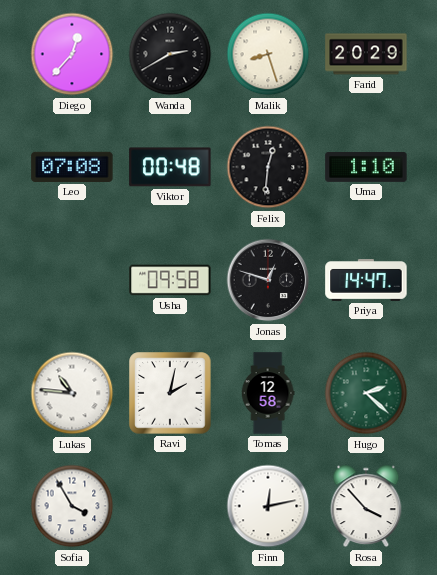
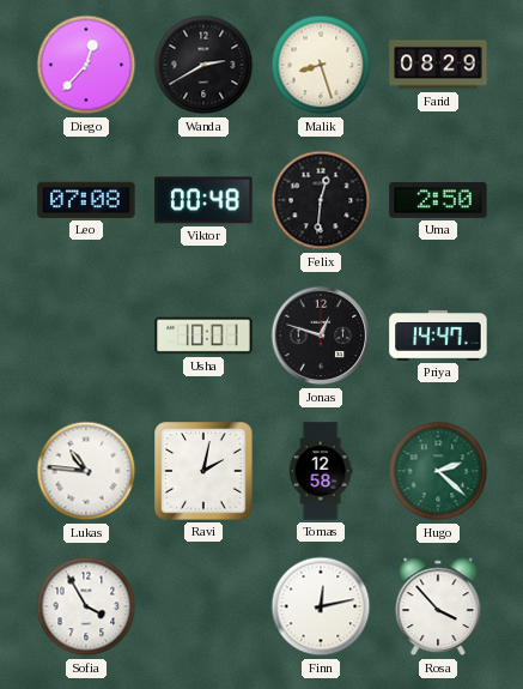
Farid: 20:29 -> 08:29
Uma: 1:10 -> 2:50
Usha: 09:58 -> 10:01
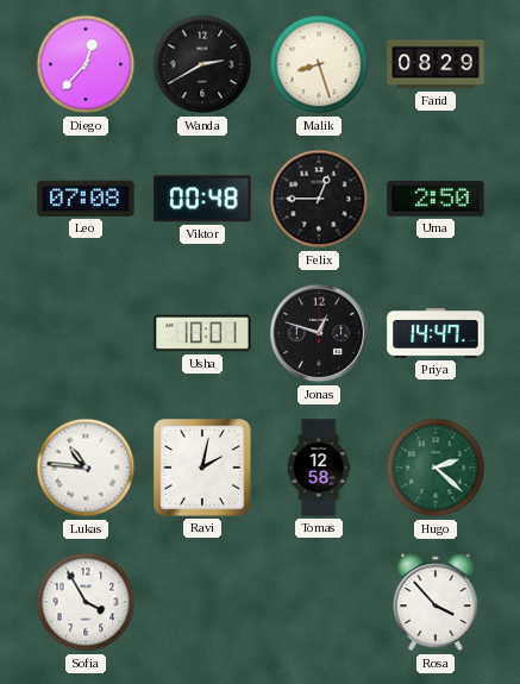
Felix: 12:31 -> 12:45
Finn: 12:13 -> none
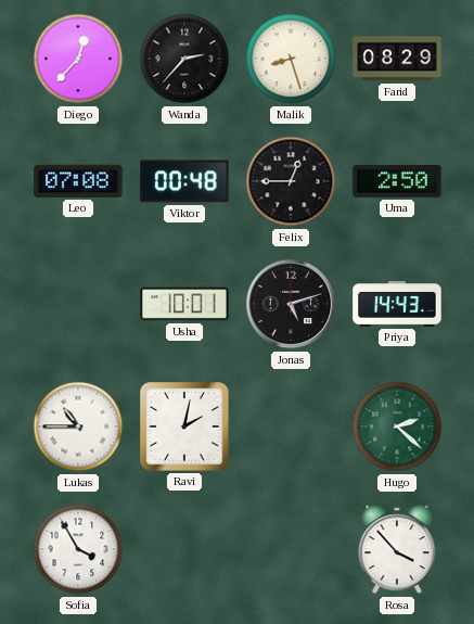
Wanda: 2:40 -> 2:37
Jonas: 12:48 -> 5:12
Priya: 14:47 -> 14:43
Lukas: 10:46 -> 10:45
Tomas: 12:58 -> none
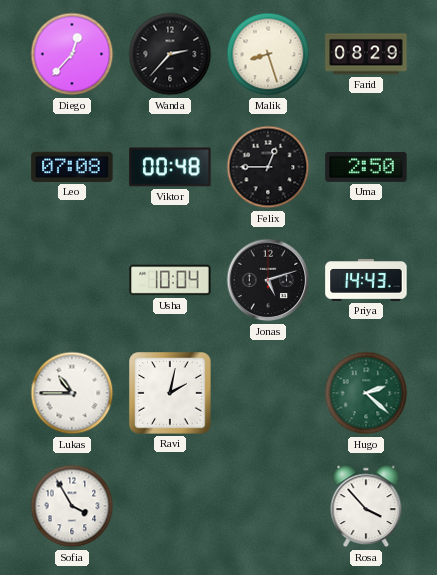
Usha: 10:01 -> 10:04
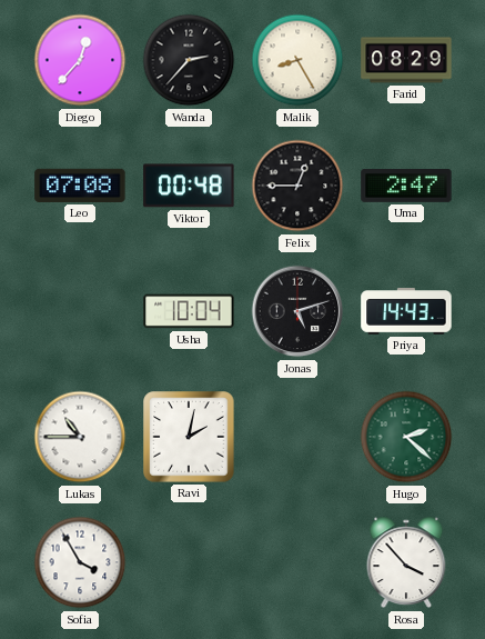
Malik: 8:27 -> 8:25
Uma: 2:50 -> 2:47
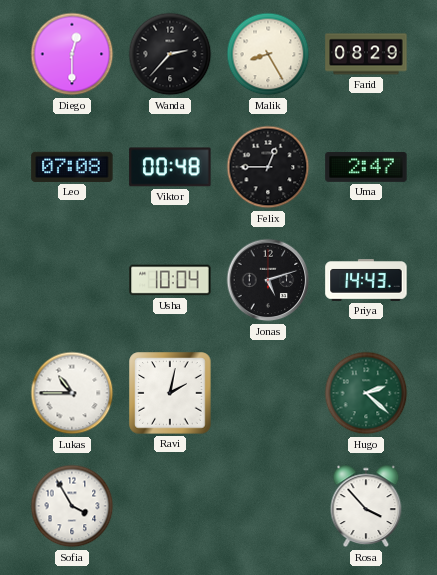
Diego: 12:37 -> 12:30
